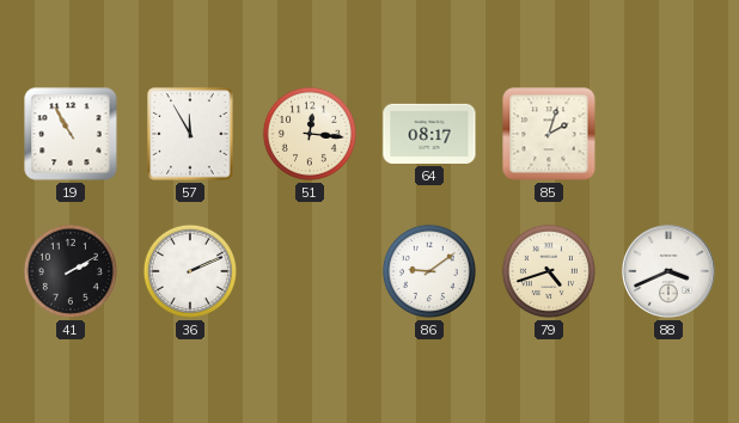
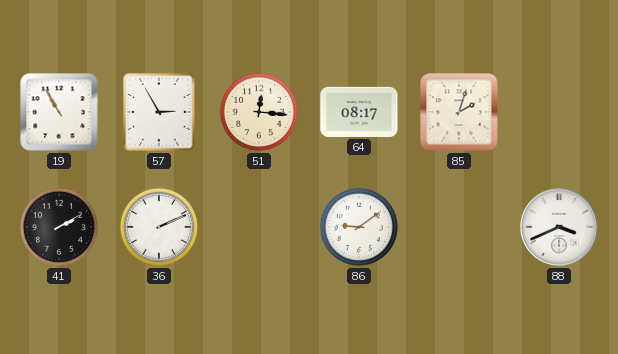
57: 11:55 -> 2:55
79: 4:42 -> none
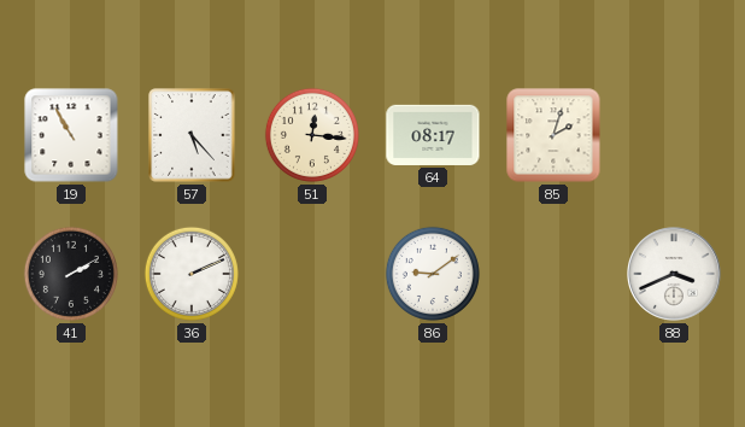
57: 2:55 -> 5:23
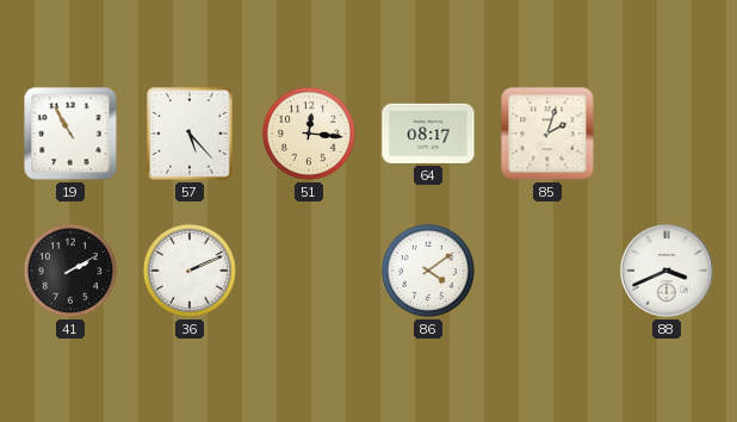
86: 9:09 -> 4:09
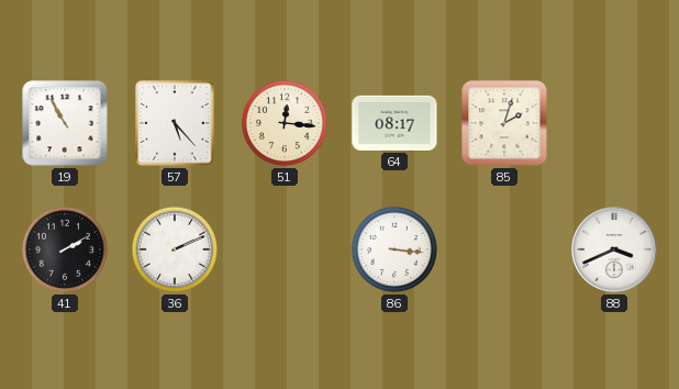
86: 4:09 -> 3:16
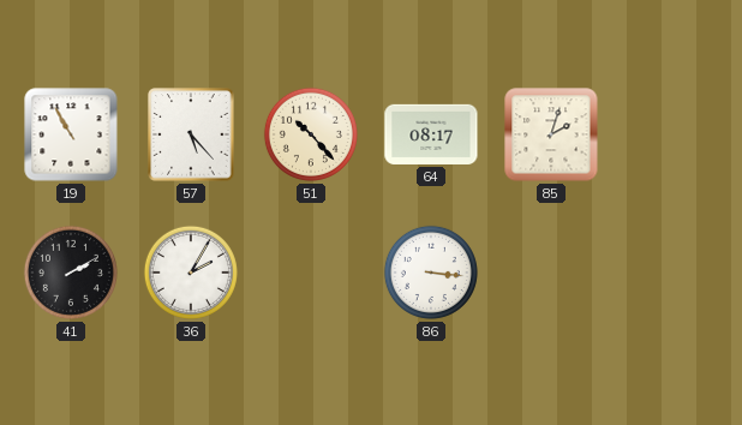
51: 12:16 -> 10:23
36: 2:11 -> 2:05
88: 3:41 -> none
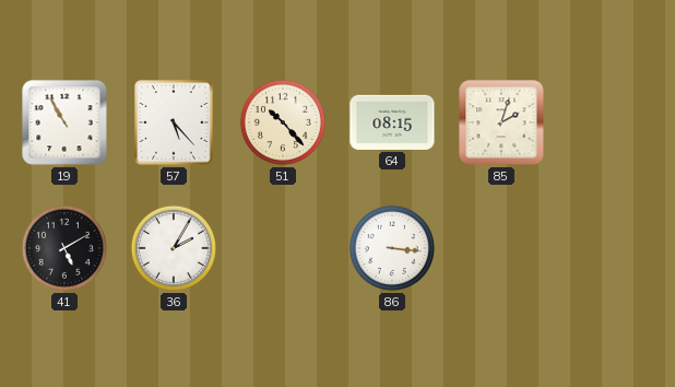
64: 08:17 -> 08:15
41: 2:10 -> 5:10
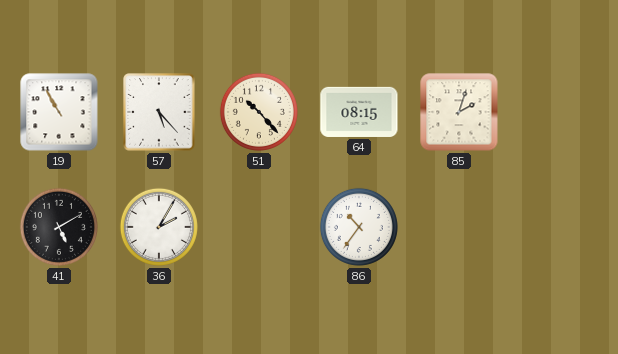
86: 3:16 -> 10:36
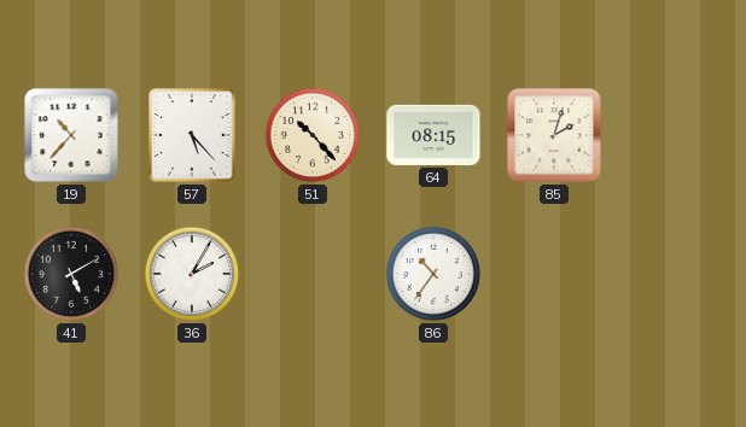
19: 10:55 -> 10:37
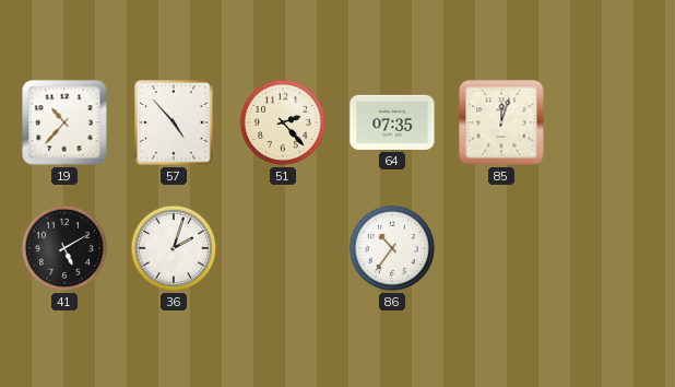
57: 5:23 -> 4:53
51: 10:23 -> 2:23
64: 08:15 -> 07:35
85: 2:03 -> 12:03
36: 2:05 -> 2:03
